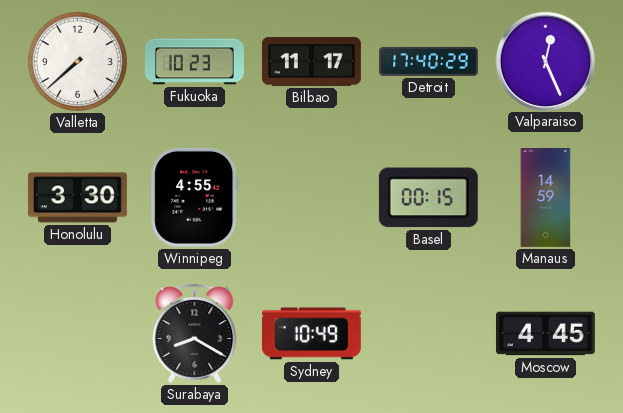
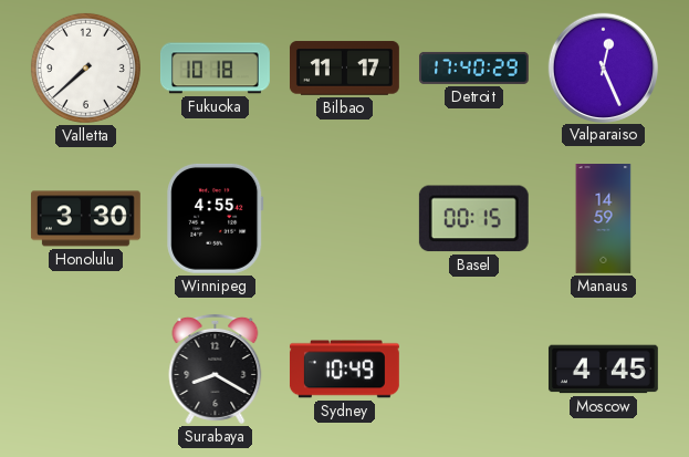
Fukuoka: 10:23 -> 10:18
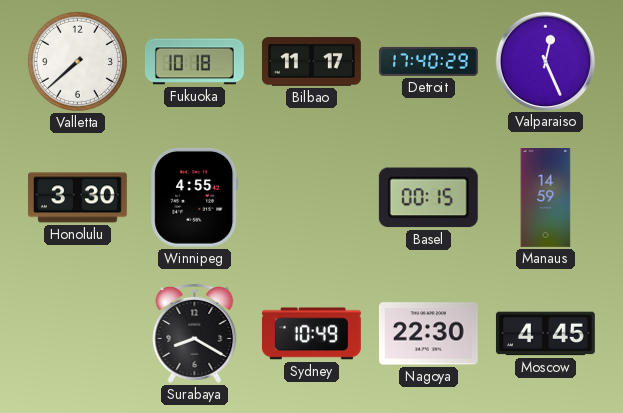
Nagoya: none -> 22:30
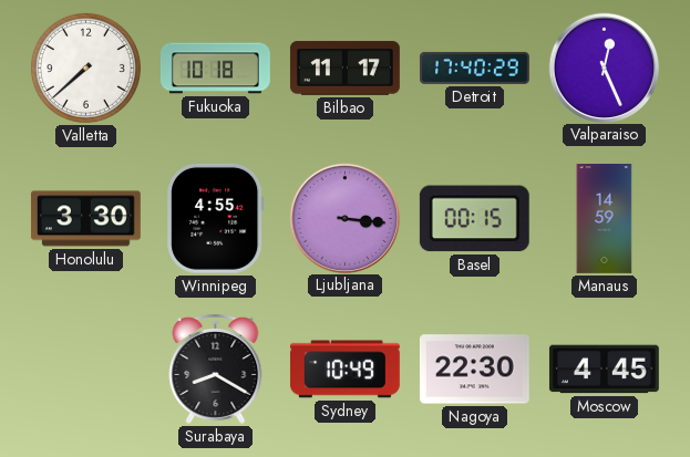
Ljubljana: none -> 3:16
